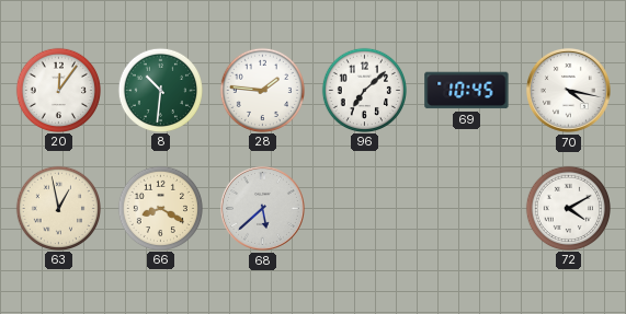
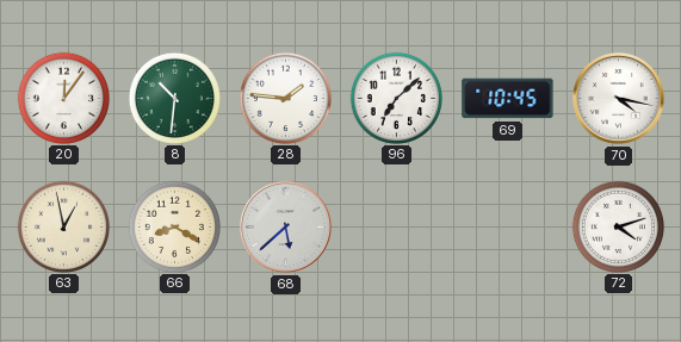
72: 4:10 -> 4:12
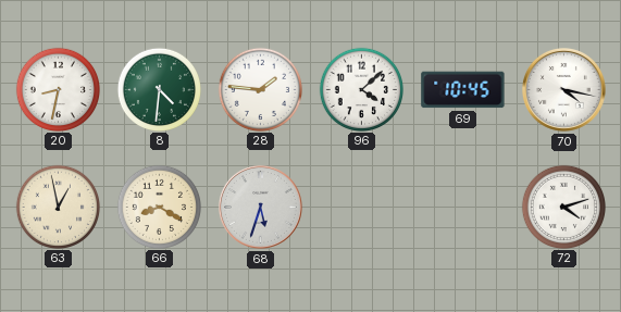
20: 12:06 -> 8:32
8: 10:31 -> 4:31
96: 7:08 -> 4:08
68: 5:38 -> 5:33
